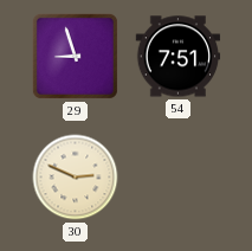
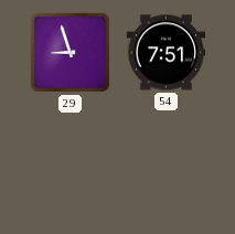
30: 2:49 -> none
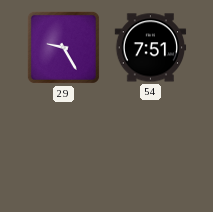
29: 8:57 -> 9:25
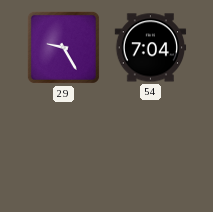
54: 7:51 -> 7:04
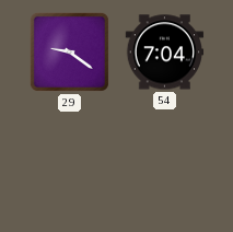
29: 9:25 -> 9:21
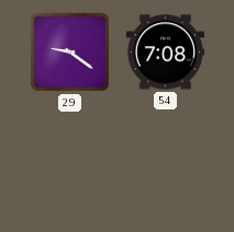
54: 7:04 -> 7:08
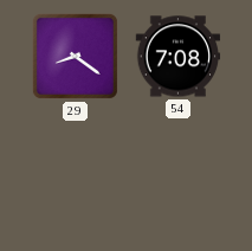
29: 9:21 -> 8:21
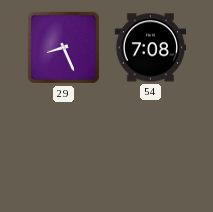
29: 8:21 -> 8:26
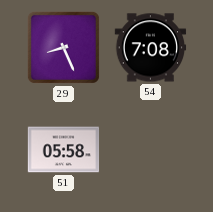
51: none -> 05:58
